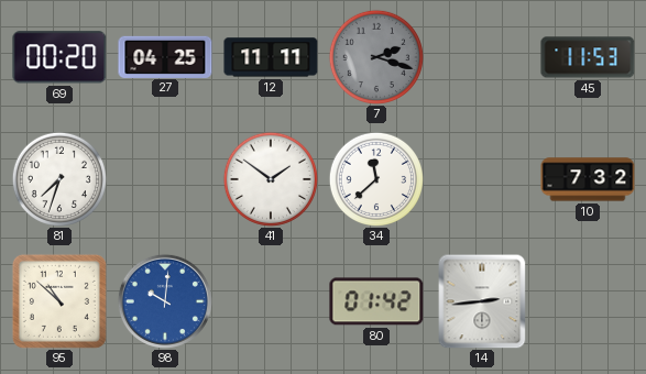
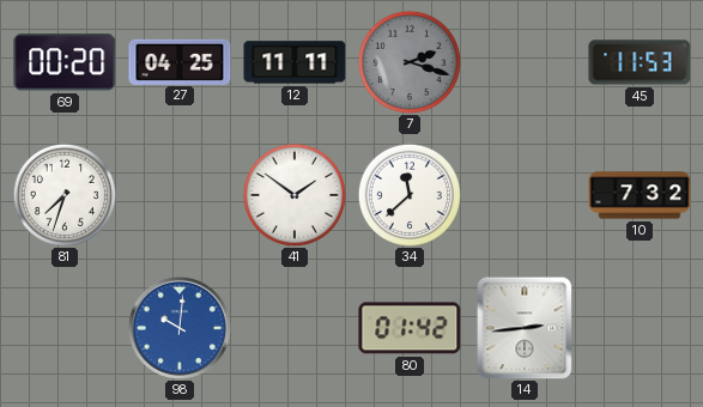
95: 10:52 -> none
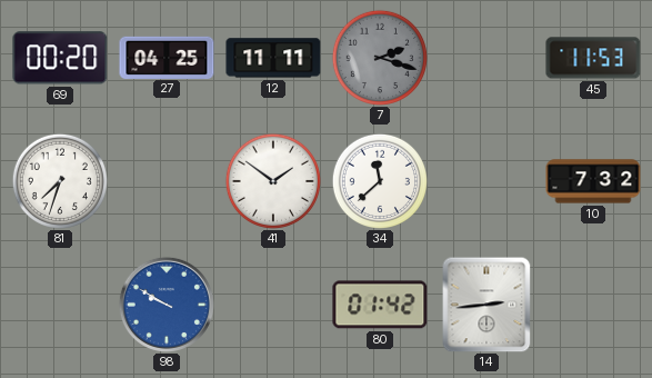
98: 10:01 -> 9:50
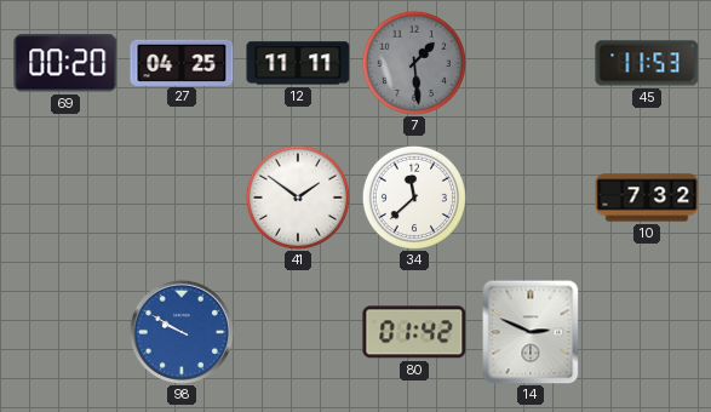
7: 2:18 -> 1:29
81: 7:33 -> none
14: 2:44 -> 2:49
